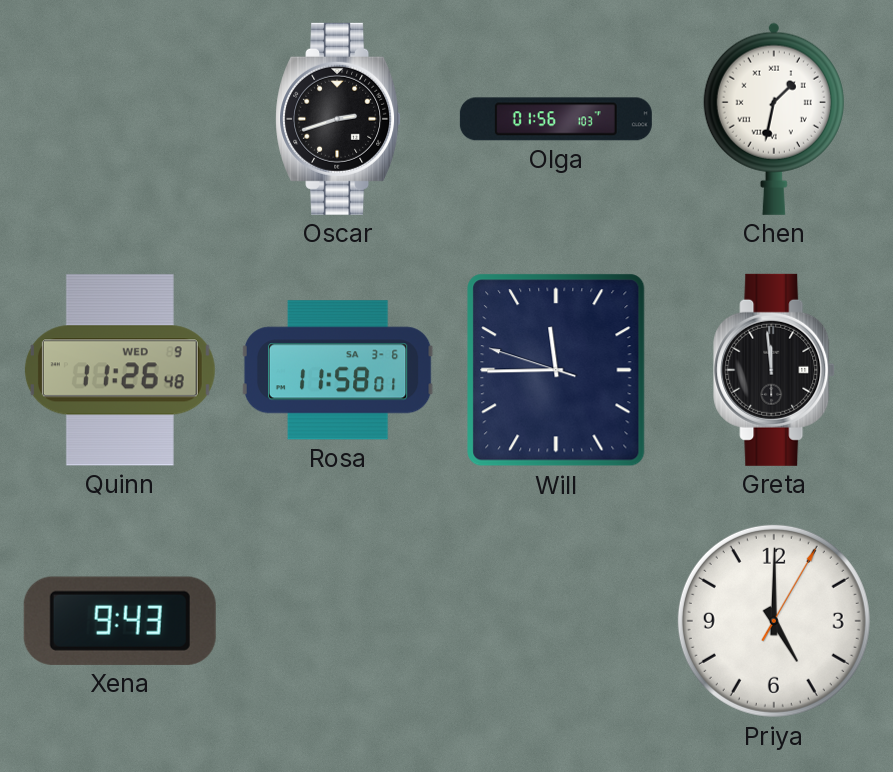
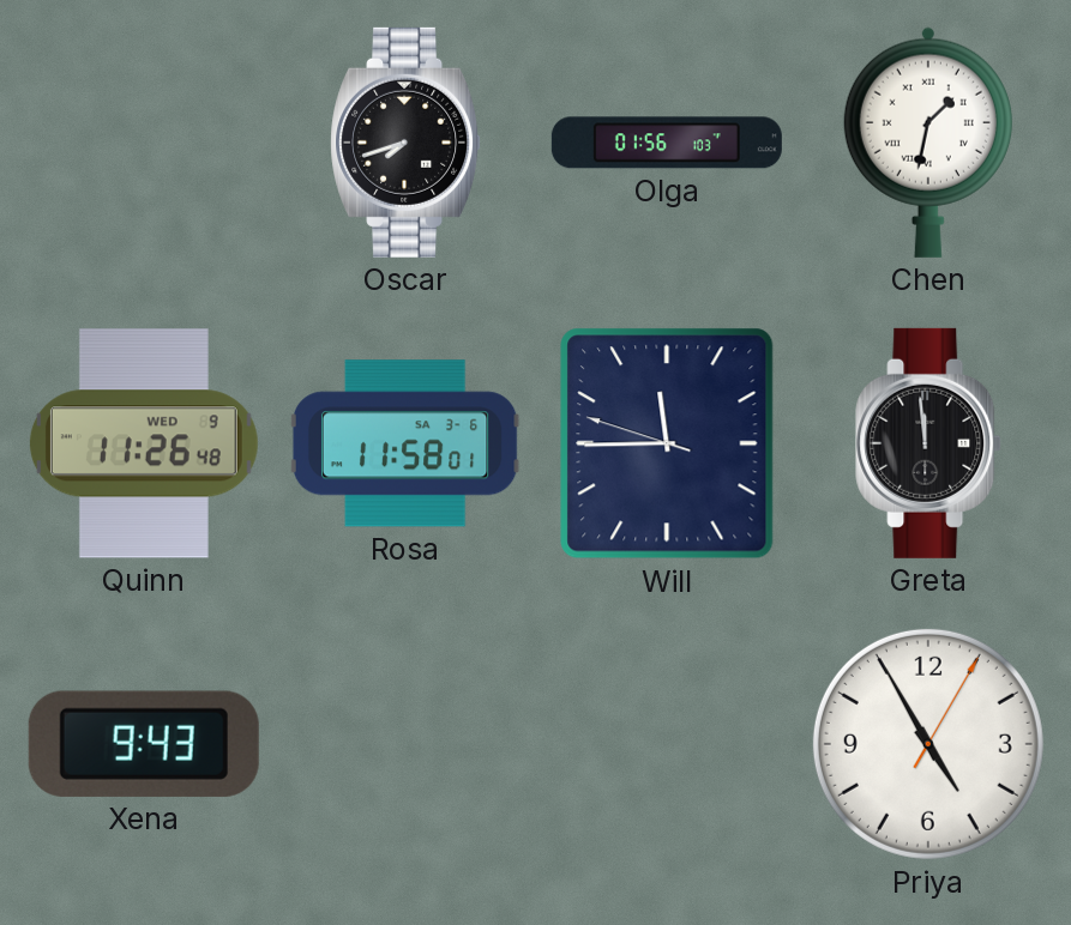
Oscar: 2:42 -> 7:42
Priya: 5:00 -> 4:55
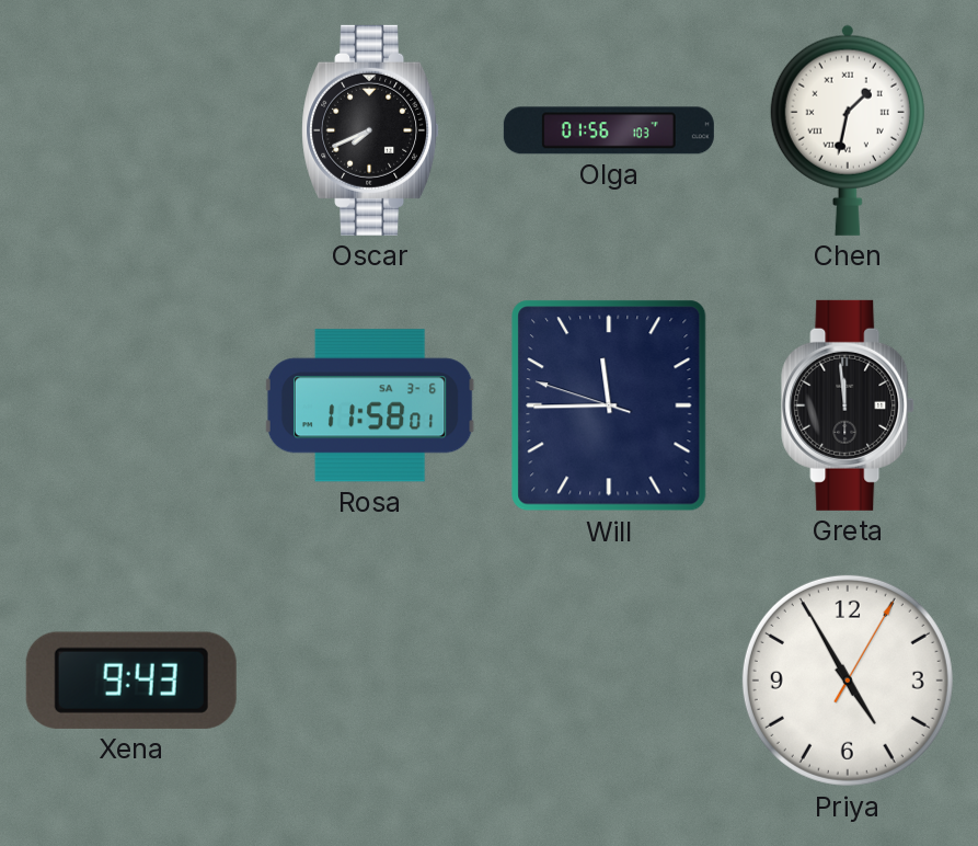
Oscar: 7:42 -> 7:41
Quinn: 11:26 -> none
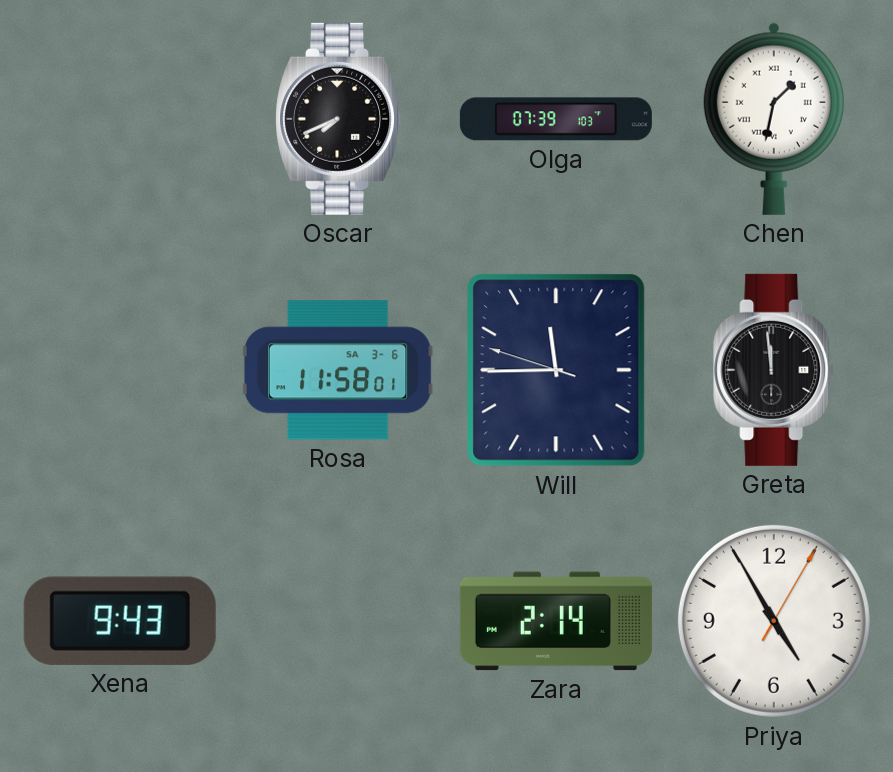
Olga: 01:56 -> 07:39
Zara: none -> 2:14
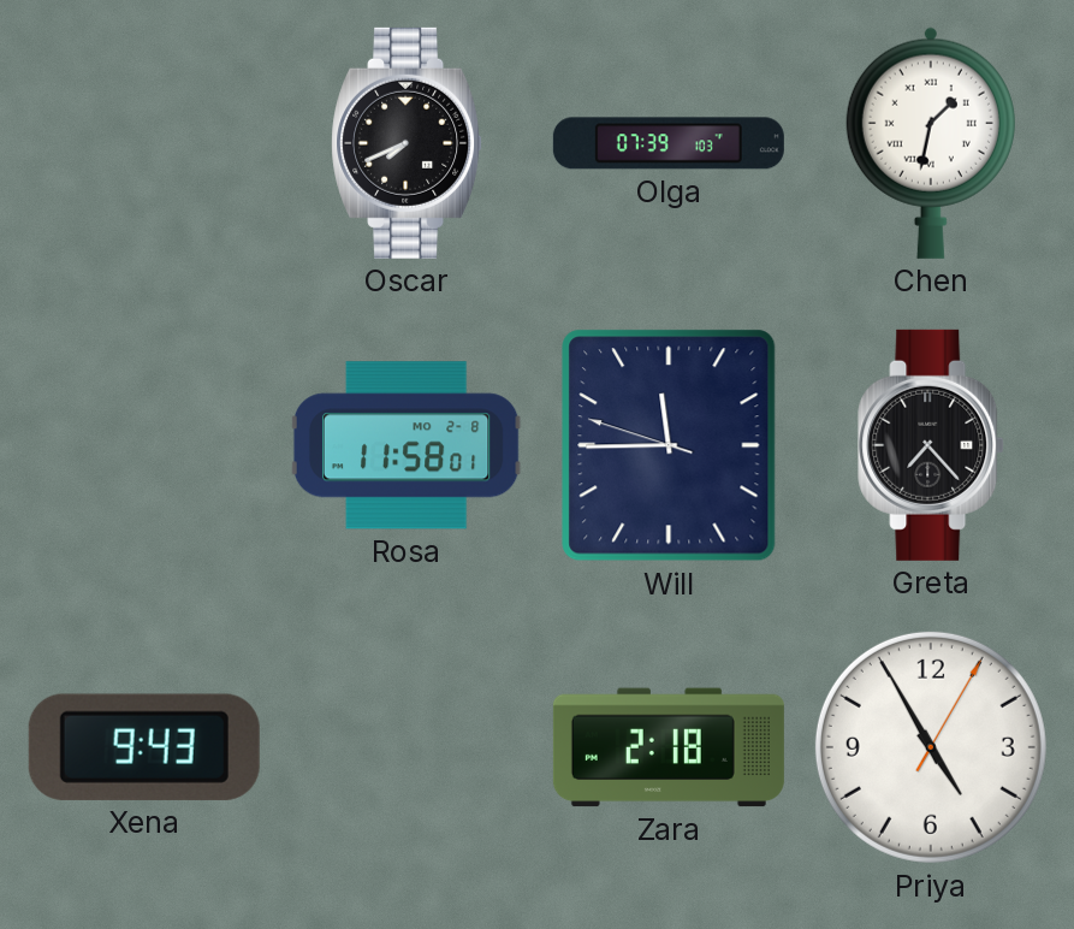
Rosa date: SA 3-6 -> MO 2-8
Greta: 11:59 -> 7:23
Zara: 2:14 -> 2:18
